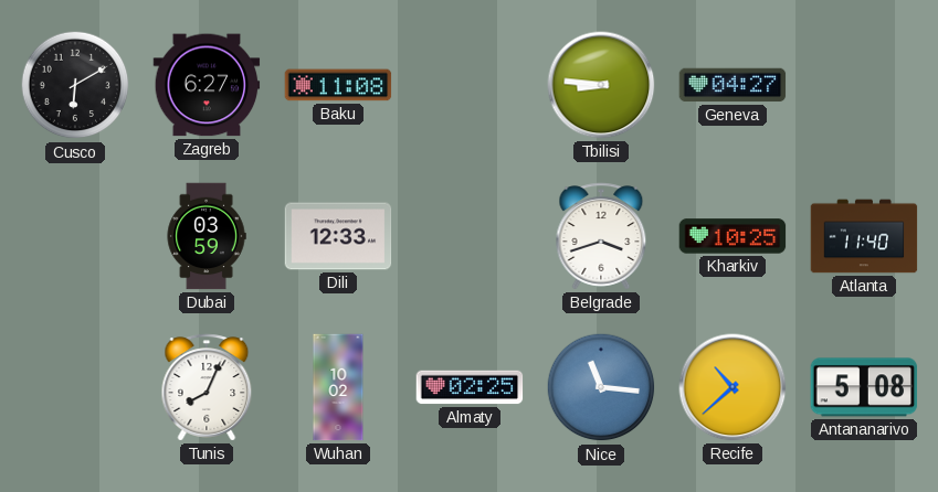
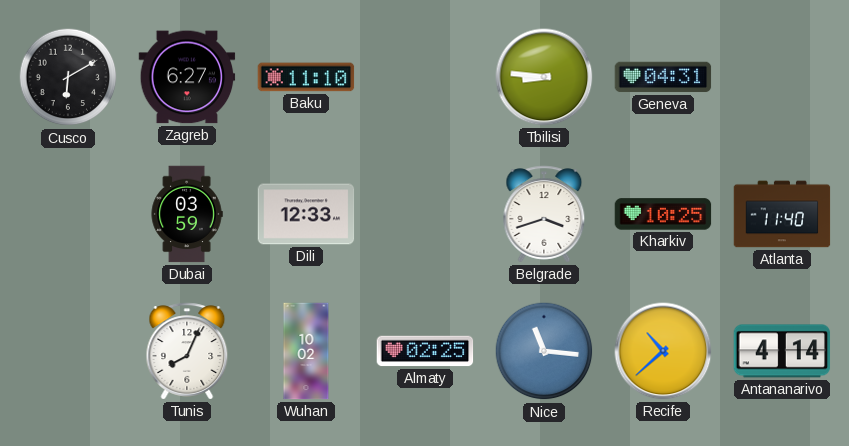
Baku: 11:08 -> 11:10
Geneva: 04:27 -> 04:31
Antananarivo: 5:08 -> 4:14
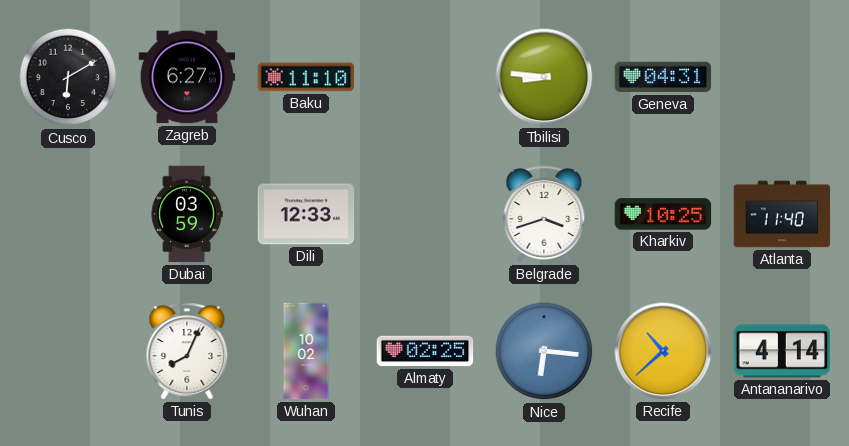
Nice: 11:16 -> 6:16
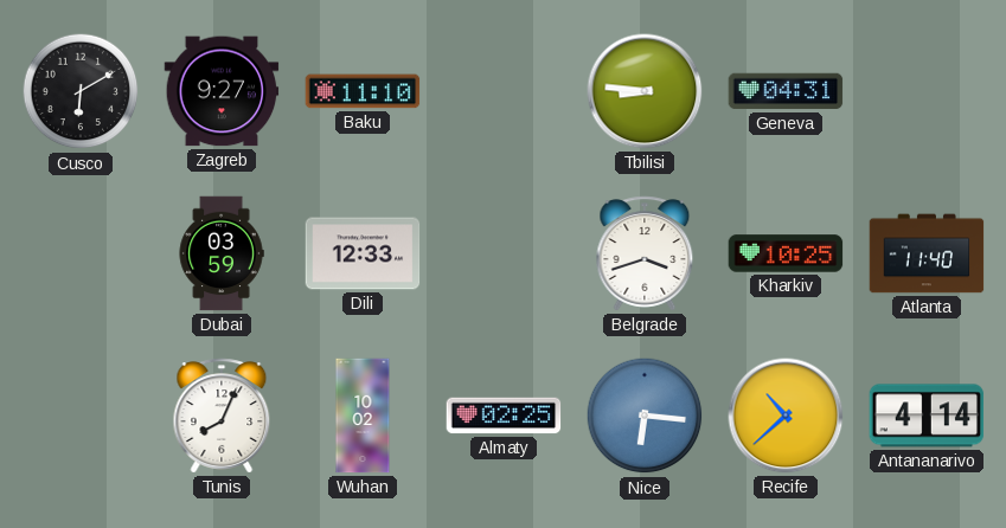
Zagreb: 6:27 -> 9:27
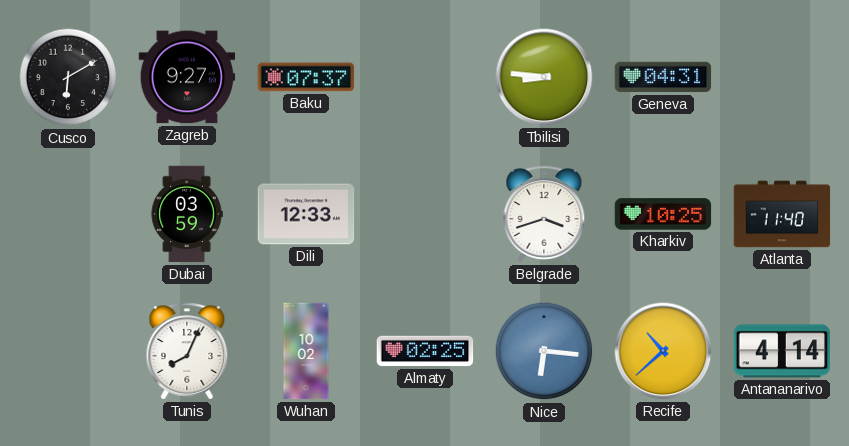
Baku: 11:10 -> 07:37
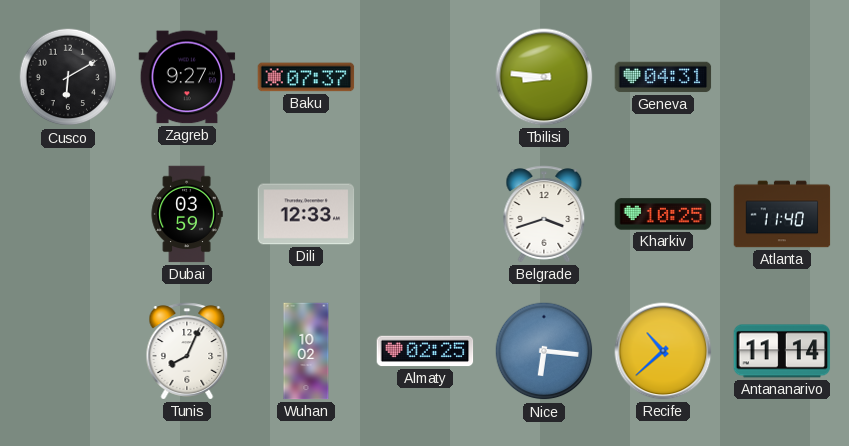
Antananarivo: 4:14 -> 11:14
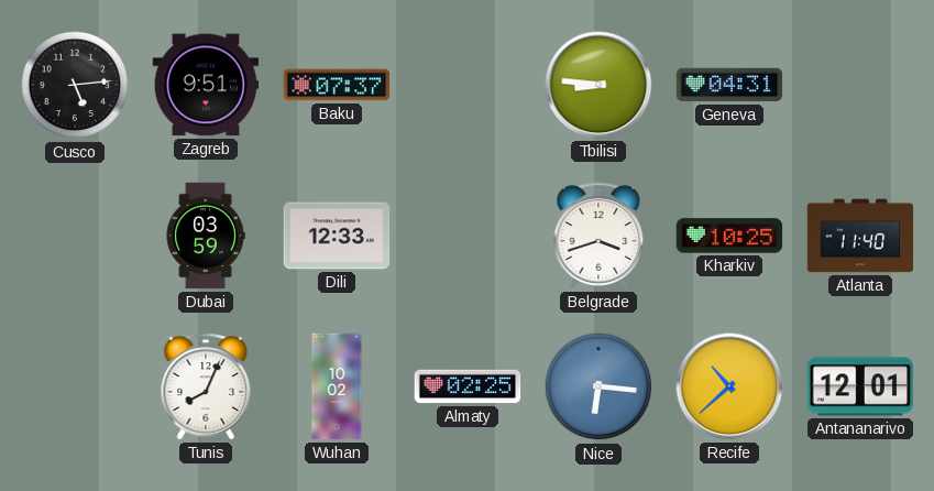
Cusco: 6:10 -> 5:14
Zagreb: 9:27 -> 9:51
Antananarivo: 11:14 -> 12:01
